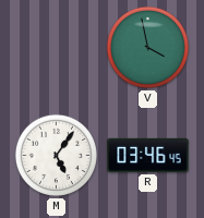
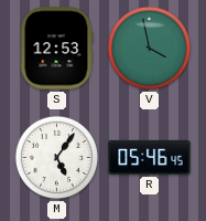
S: none -> 12:53
R: 03:46 -> 05:46
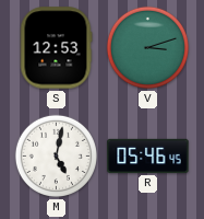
V: 3:58 -> 3:12
M: 5:06 -> 5:02
